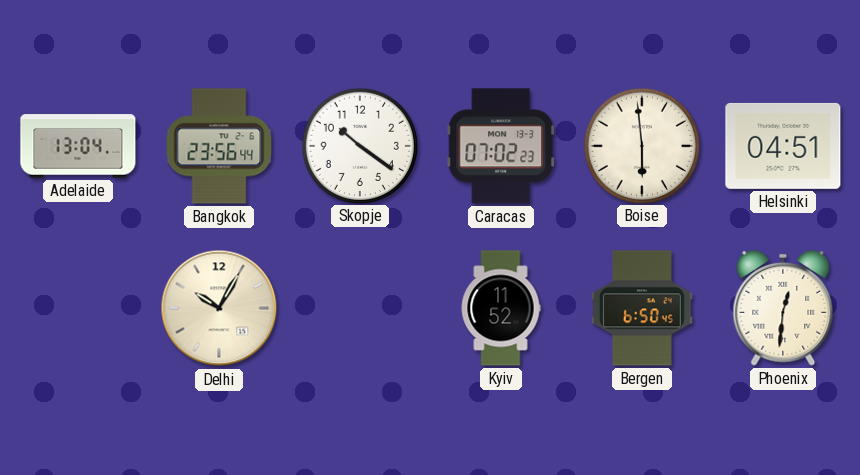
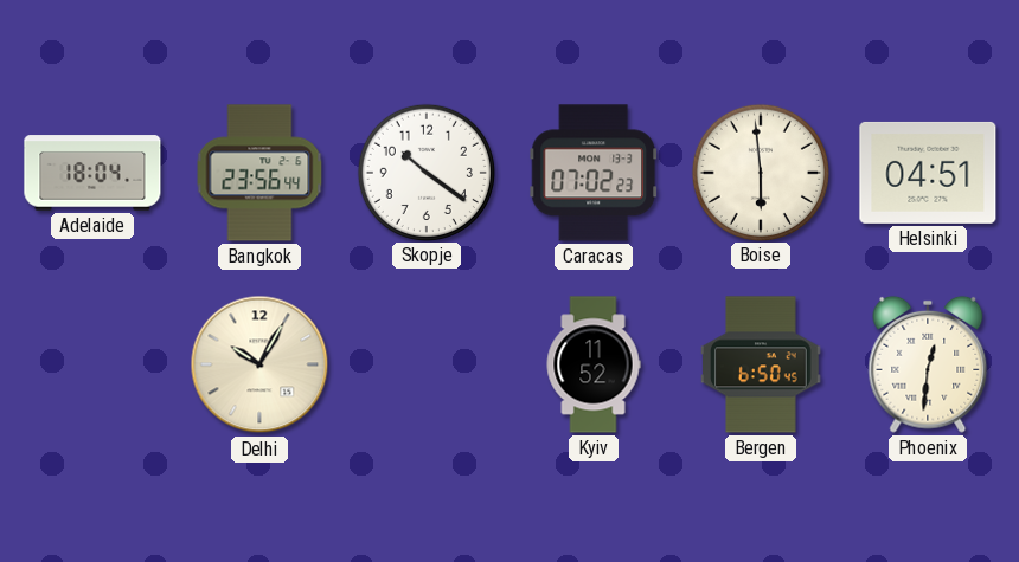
Adelaide: 13:04 -> 18:04
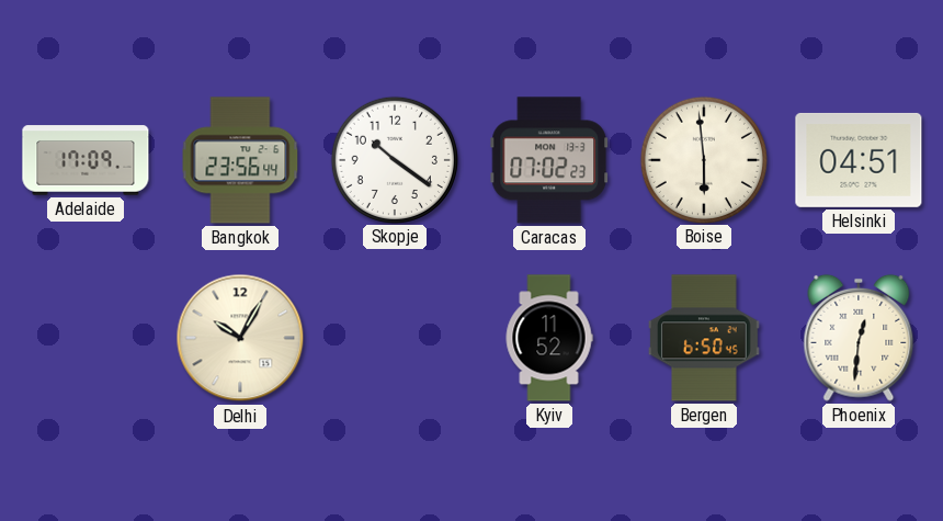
Adelaide: 18:04 -> 17:09
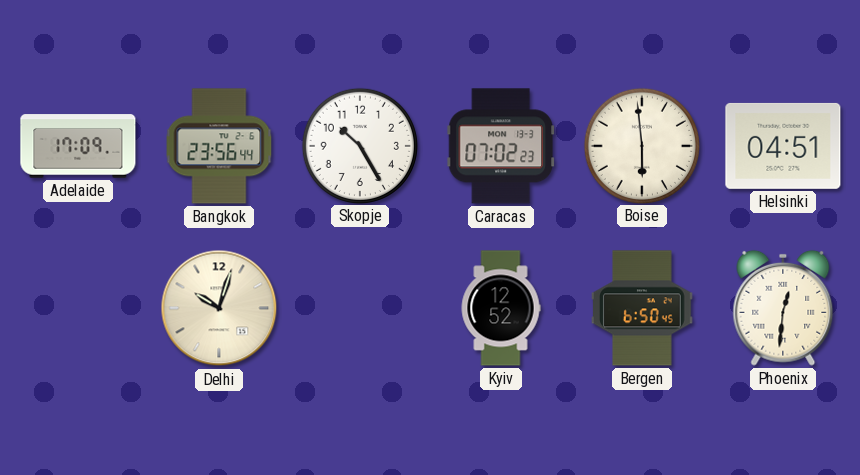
Skopje: 10:21 -> 10:25
Delhi: 10:05 -> 10:03
Kyiv: 11:52 -> 12:52
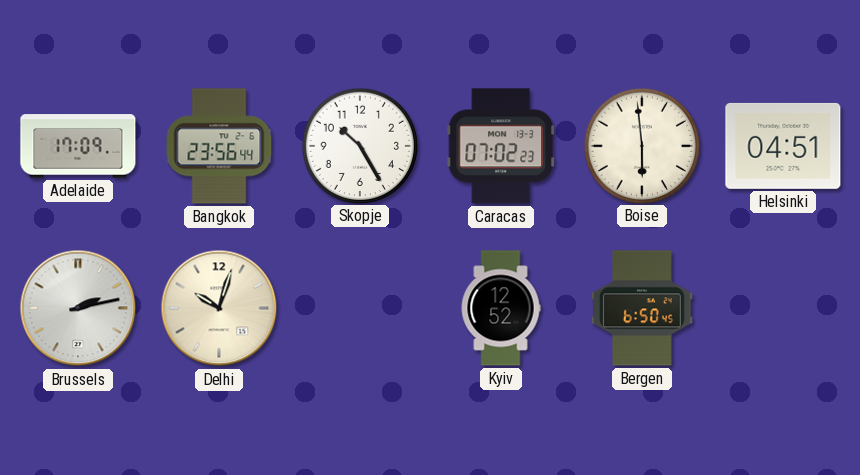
Brussels: none -> 2:13
Phoenix: 12:31 -> none
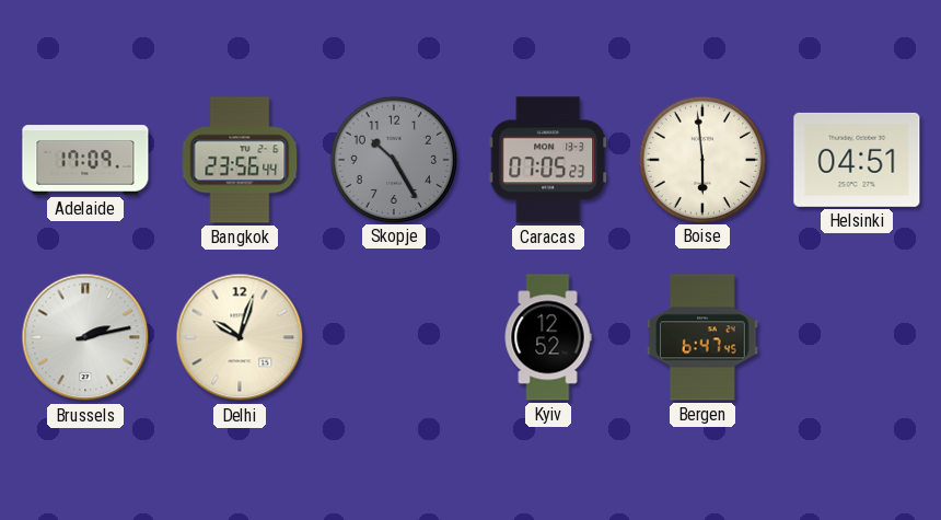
Skopje dial: white -> grey
Caracas: 07:02 -> 07:05
Bergen: 6:50 -> 6:47
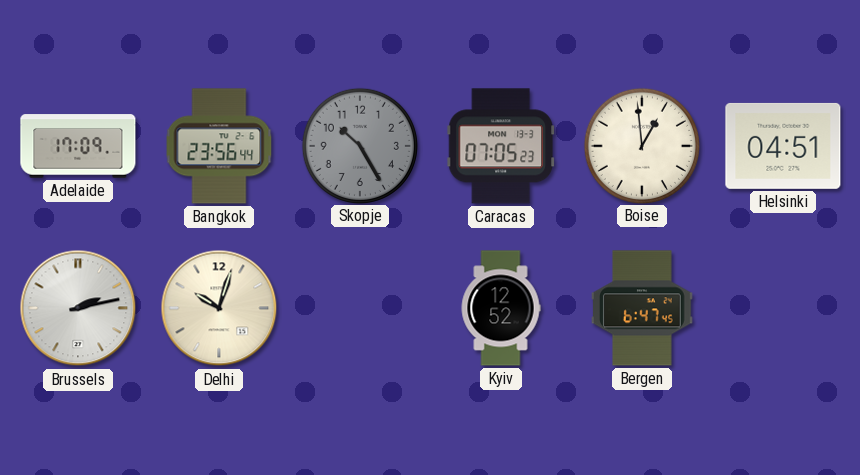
Boise: 5:59 -> 12:59
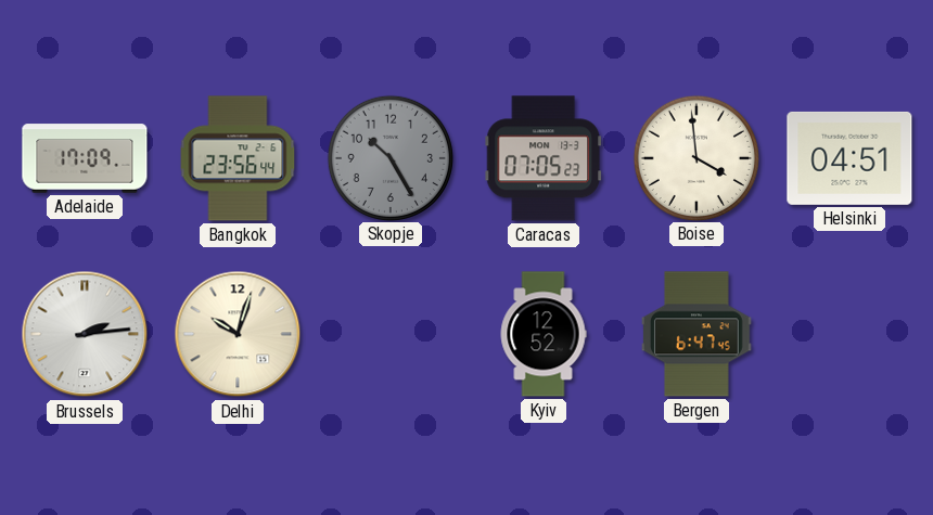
Boise: 12:59 -> 3:59
Brussels: 2:13 -> 2:14
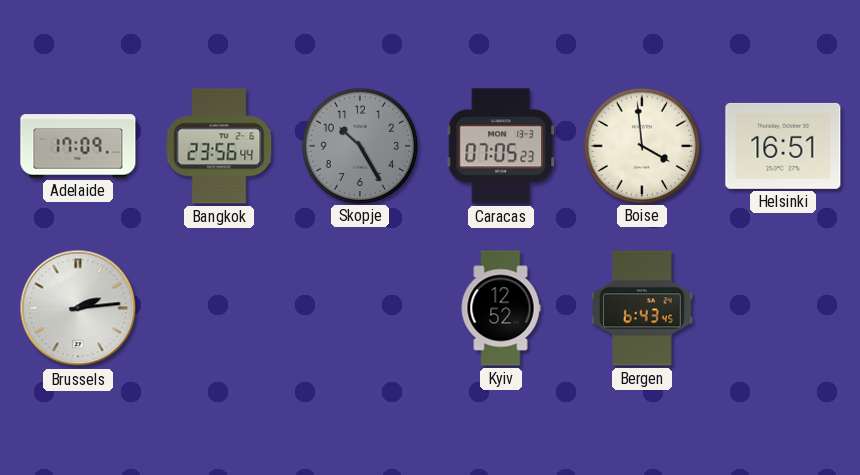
Helsinki: 04:51 -> 16:51
Delhi: 10:03 -> none
Bergen: 6:47 -> 6:43
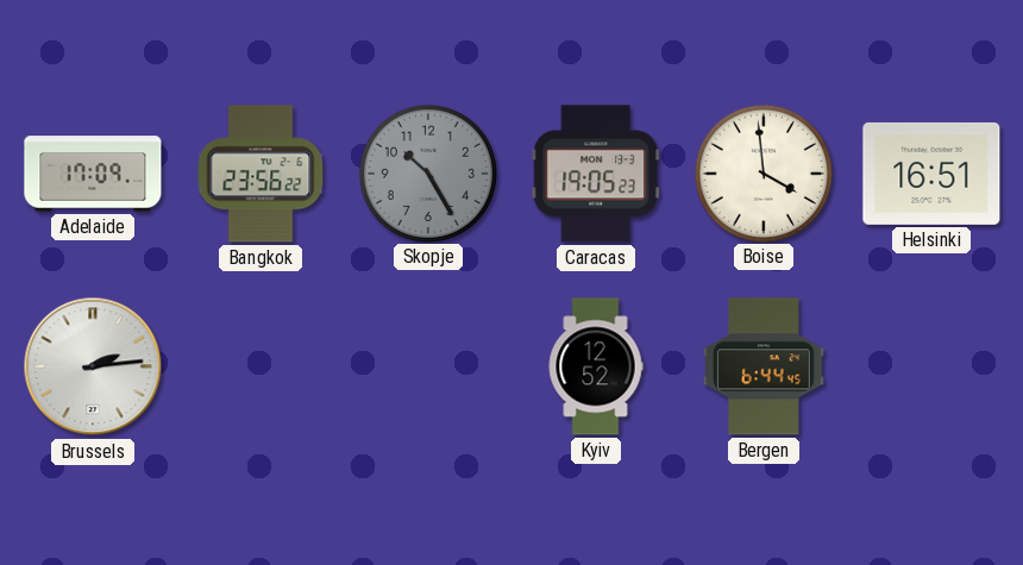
Bangkok: 23:56:44 -> 23:56:22
Caracas: 07:05 -> 19:05
Bergen: 6:43 -> 6:44
